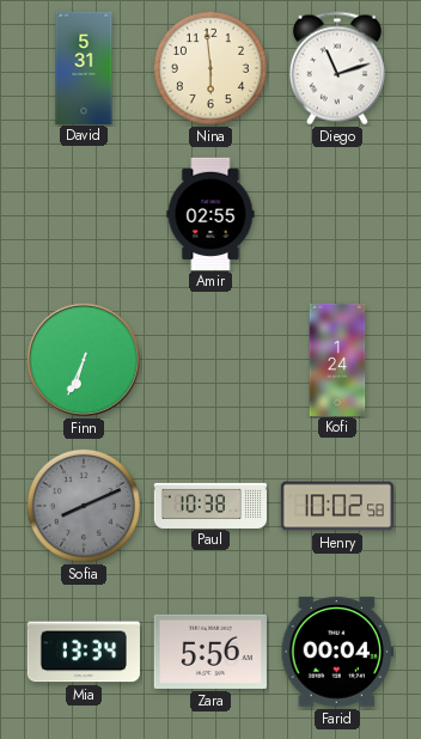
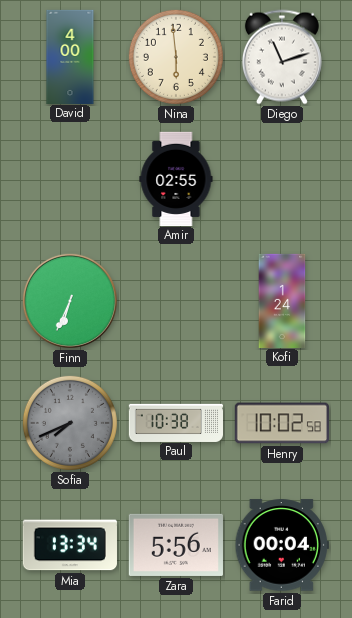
David: 5:31 -> 4:00
Sofia: 8:11 -> 7:41
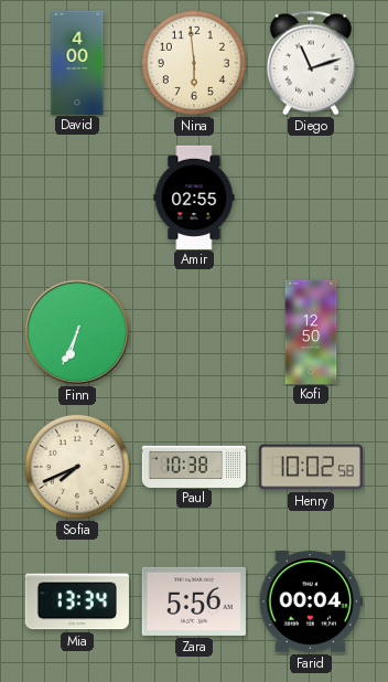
Kofi: 1:24 -> 12:50
Sofia dial: grey -> cream
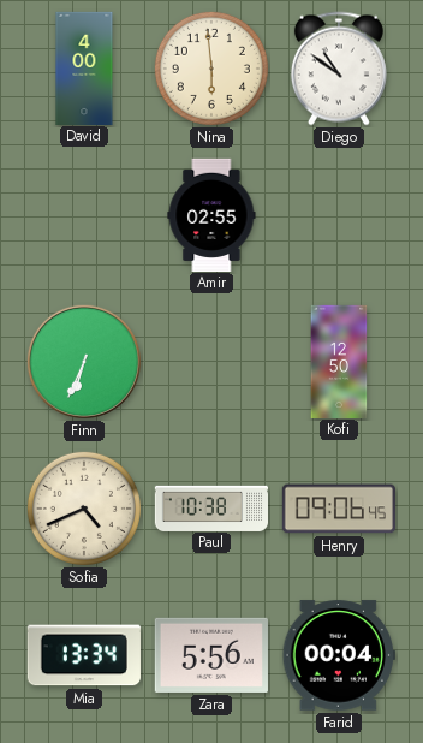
Diego: 11:12 -> 10:51
Sofia: 7:41 -> 4:41
Henry: 10:02 -> 09:06
